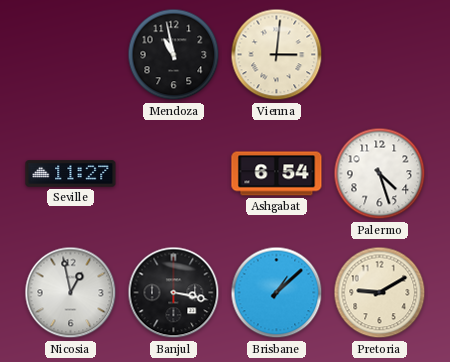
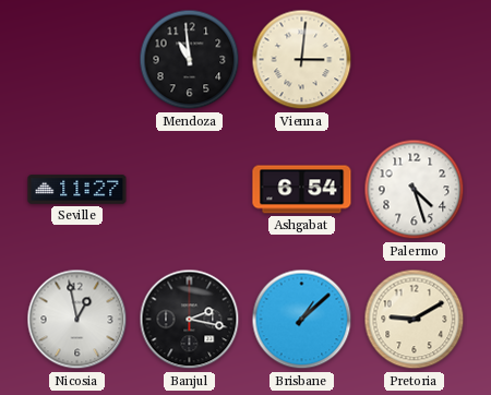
Mendoza: 10:58 -> 10:59
Banjul: 3:17 -> 2:17
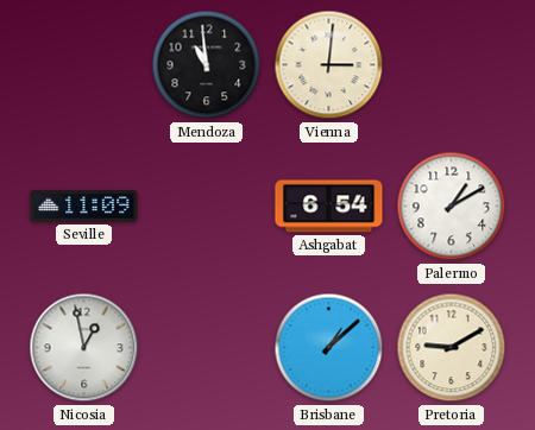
Seville: 11:27 -> 11:09
Palermo: 4:27 -> 1:10
Banjul: 2:17 -> none
